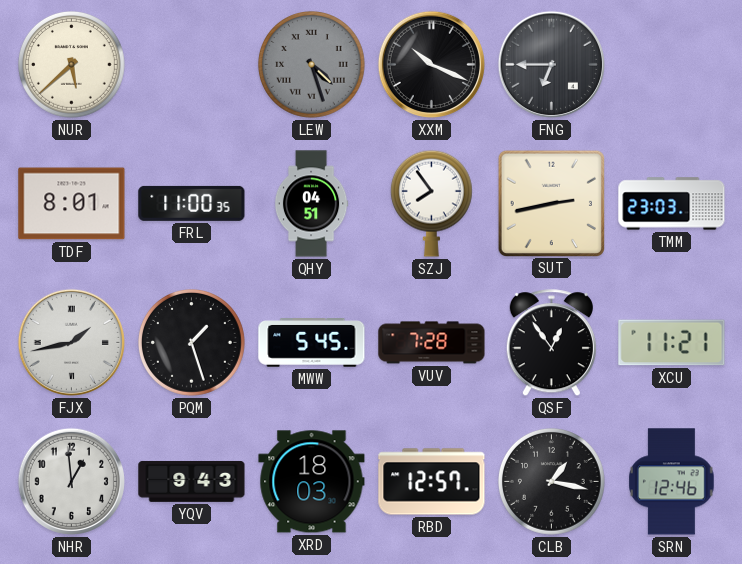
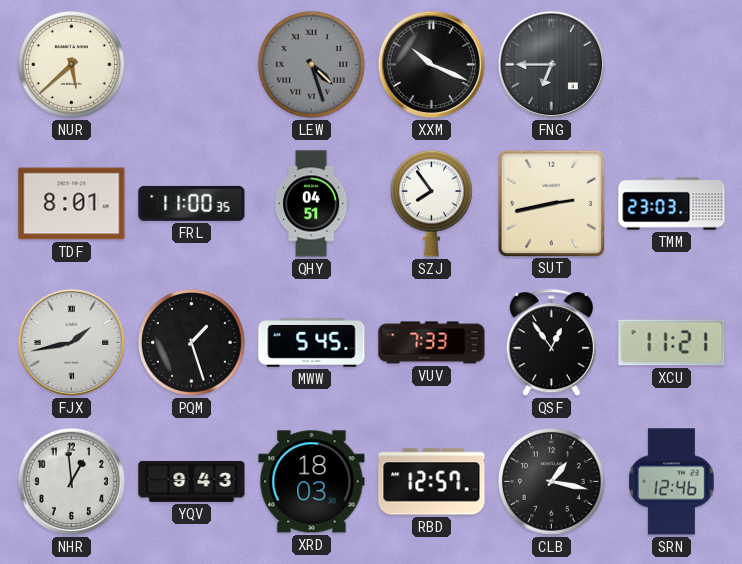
VUV: 7:28 -> 7:33
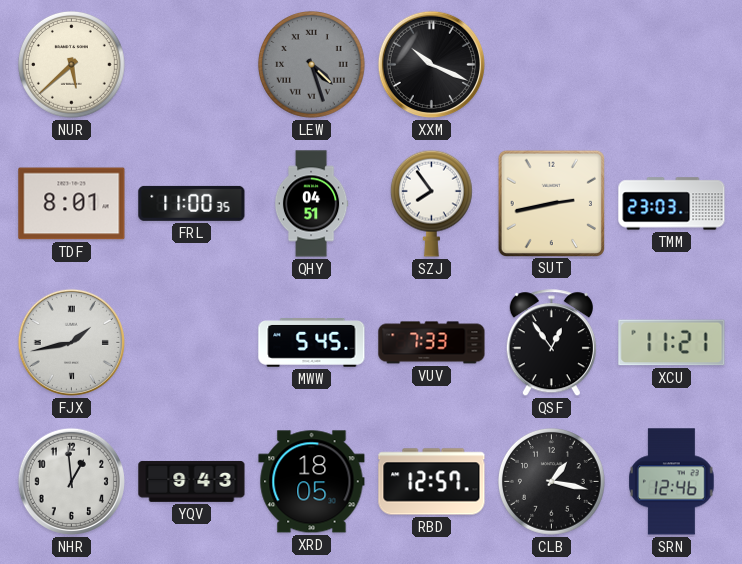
FNG: 6:45 -> none
PQM: 1:27 -> none
XRD: 18:03 -> 18:05
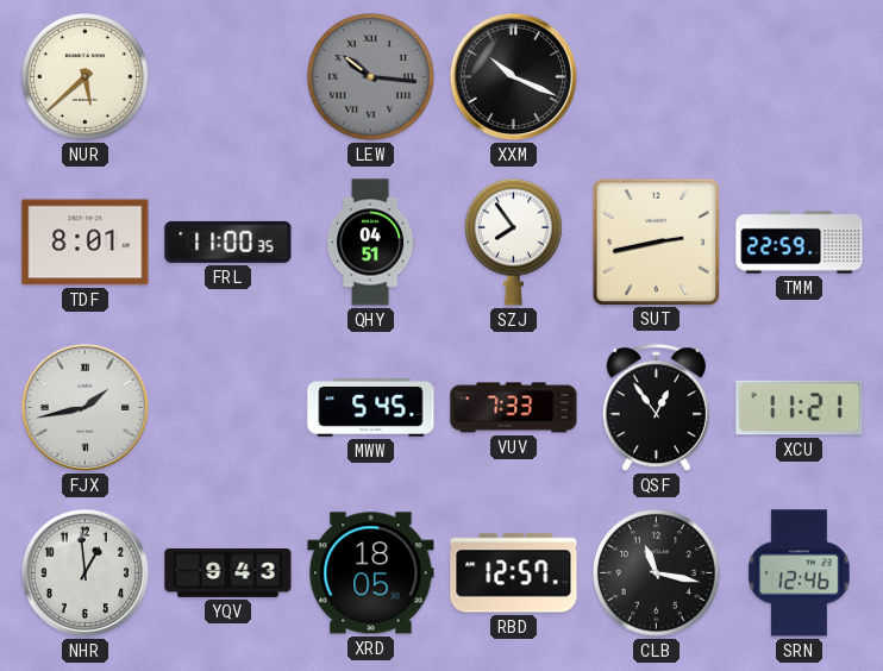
LEW: 4:27 -> 10:16
TMM: 23:03 -> 22:59
CLB: 1:17 -> 11:17
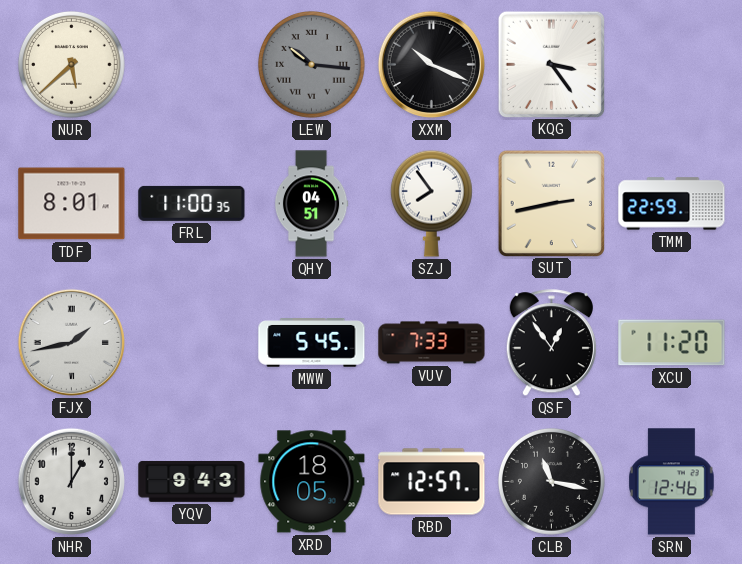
KQG: none -> 3:24
XCU: 11:21 -> 11:20
NHR: 12:59 -> 1:00
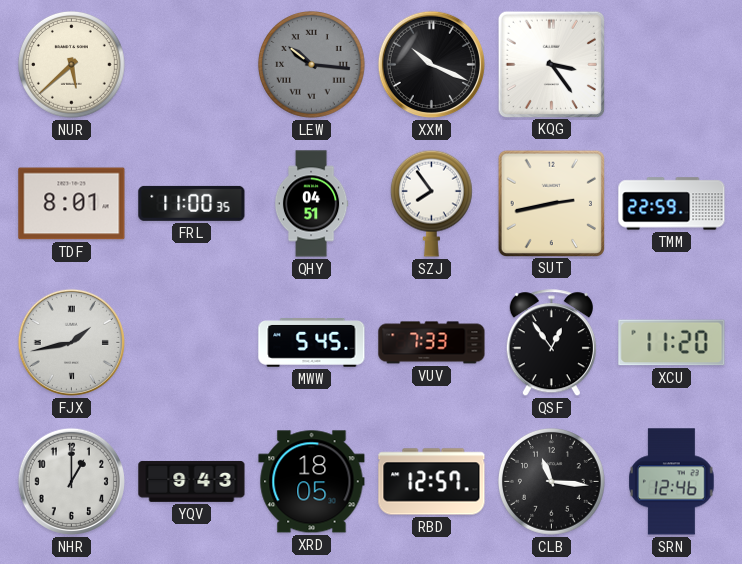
CLB: 11:17 -> 11:16
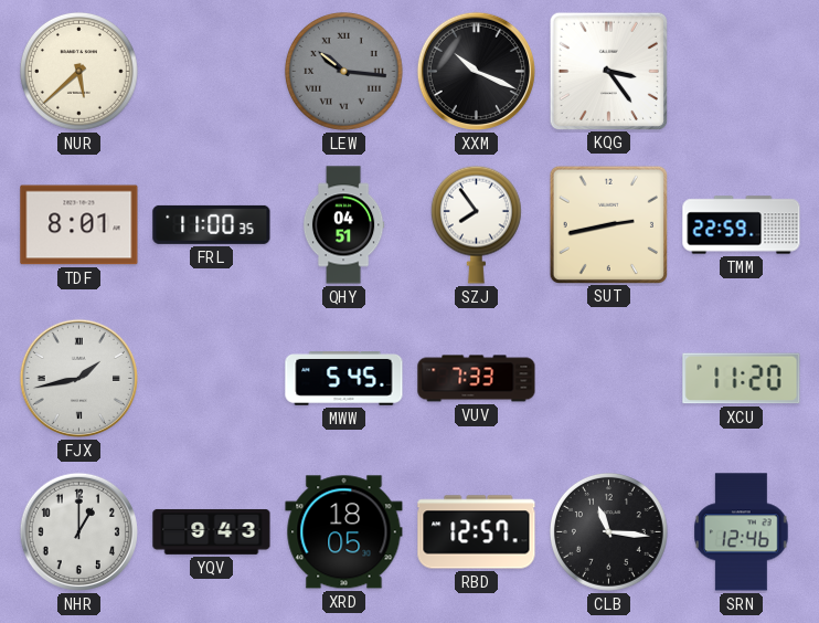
QSF: 12:54 -> none
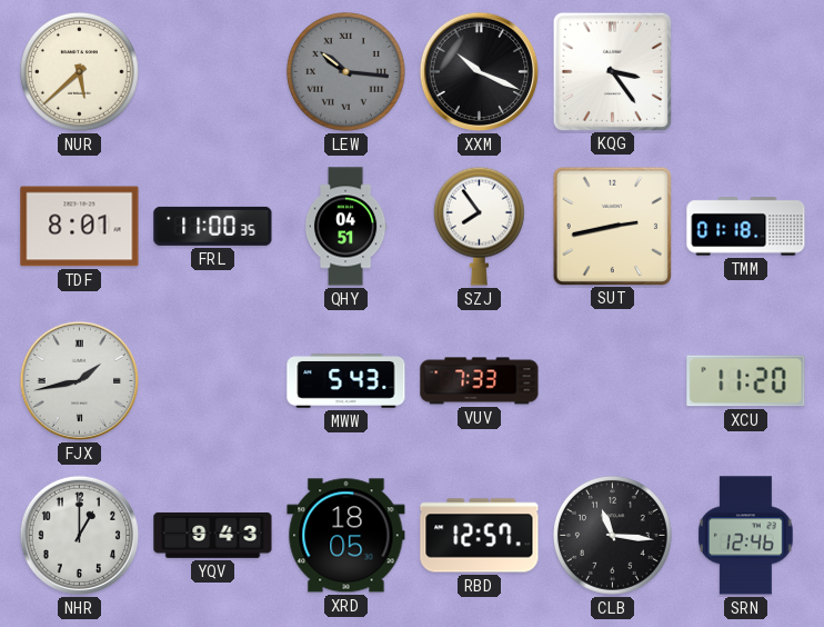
TMM: 22:59 -> 01:18
MWW: 5:45 -> 5:43
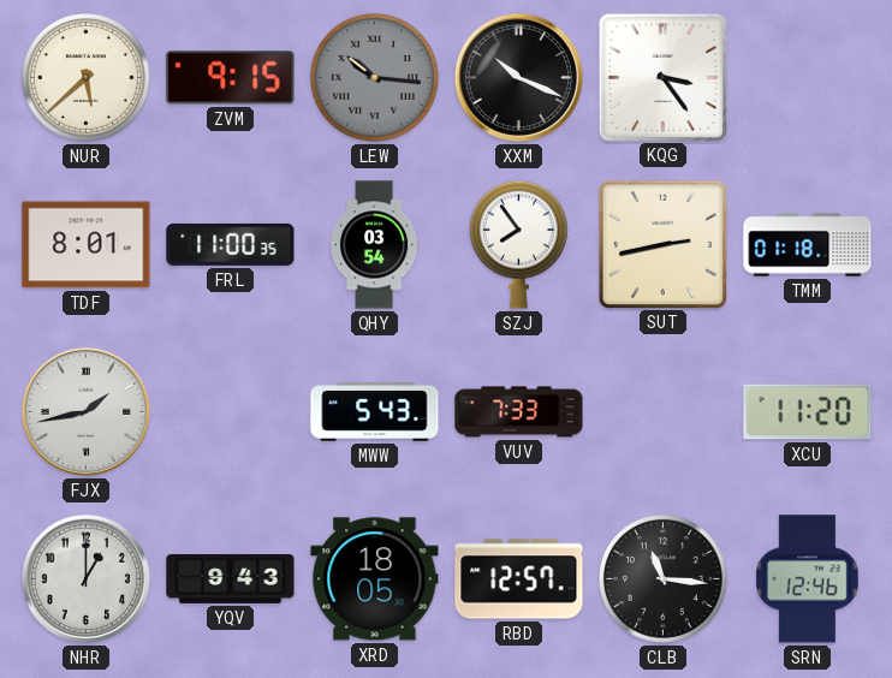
ZVM: none -> 9:15
QHY: 04:51 -> 03:54
